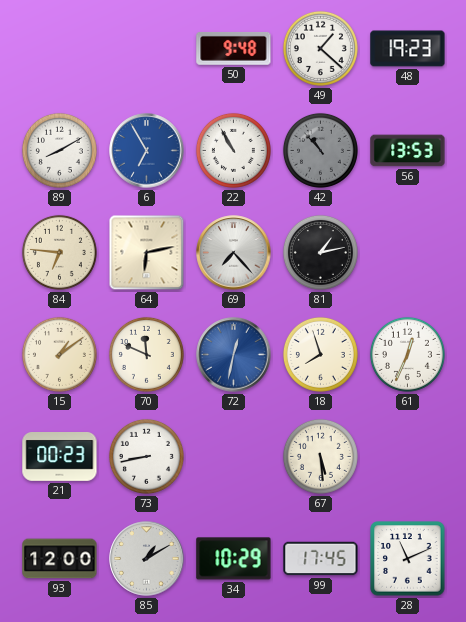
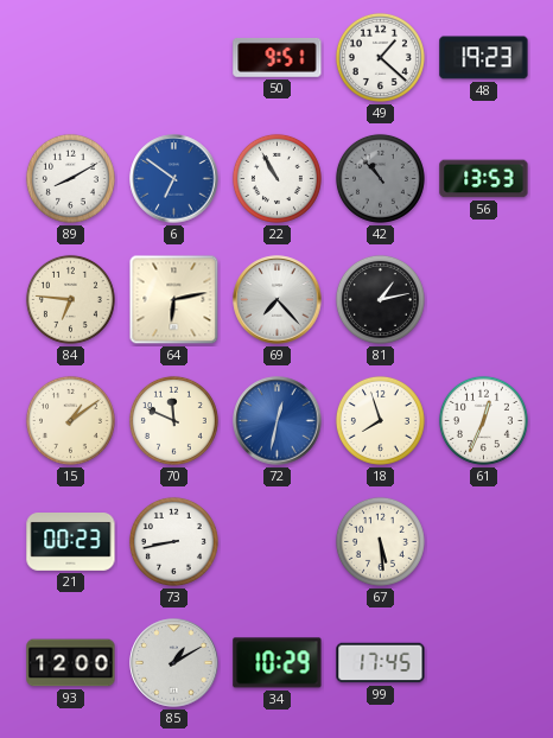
50: 9:48 -> 9:51
6: 6:55 -> 6:51
28: 11:11 -> none
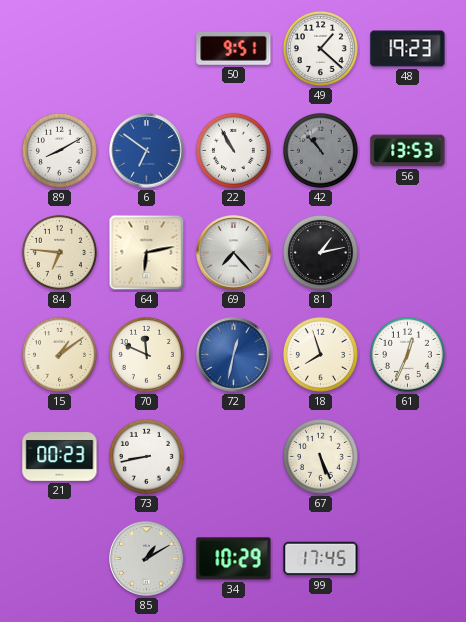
67: 5:29 -> 5:26
93: 12:00 -> none
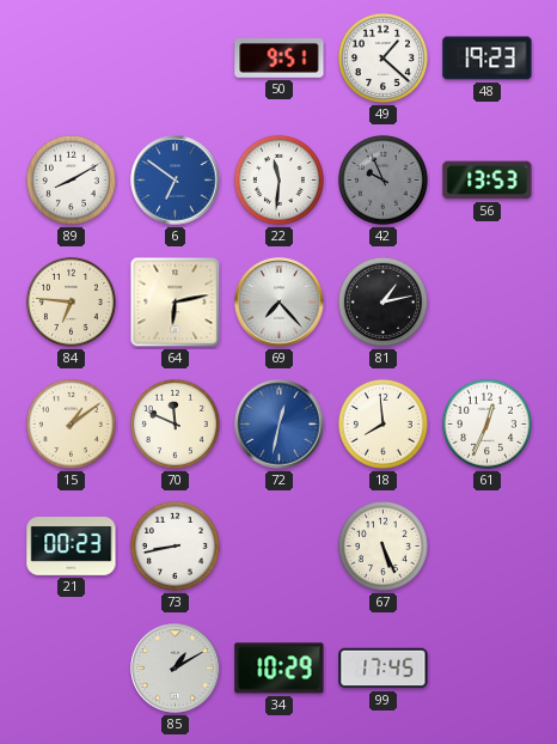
22: 10:55 -> 11:31
42: 10:53 -> 9:56
18: 7:57 -> 7:59
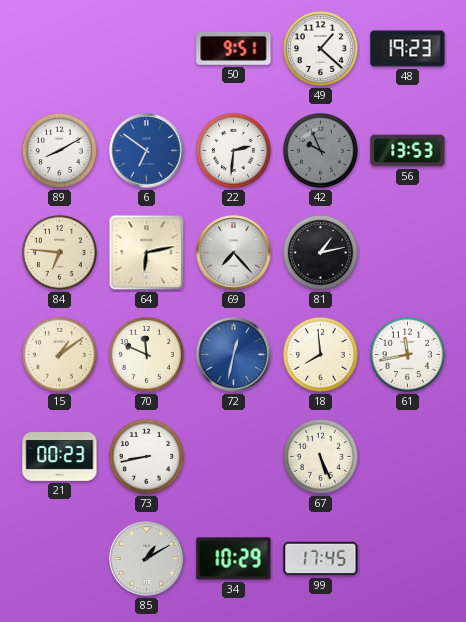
22: 11:31 -> 2:31
61: 12:34 -> 11:43
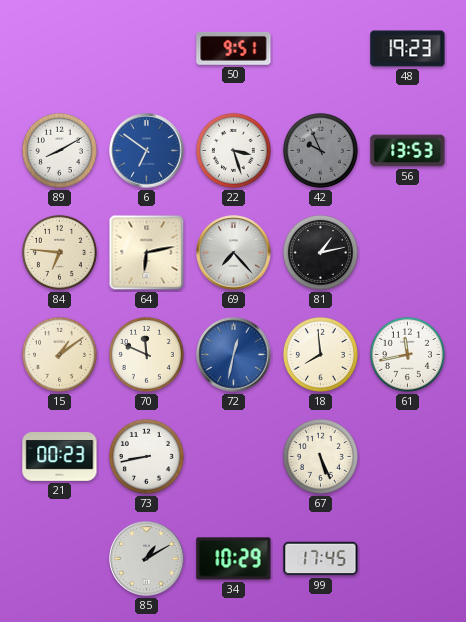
49: 1:22 -> none
22: 2:31 -> 3:27
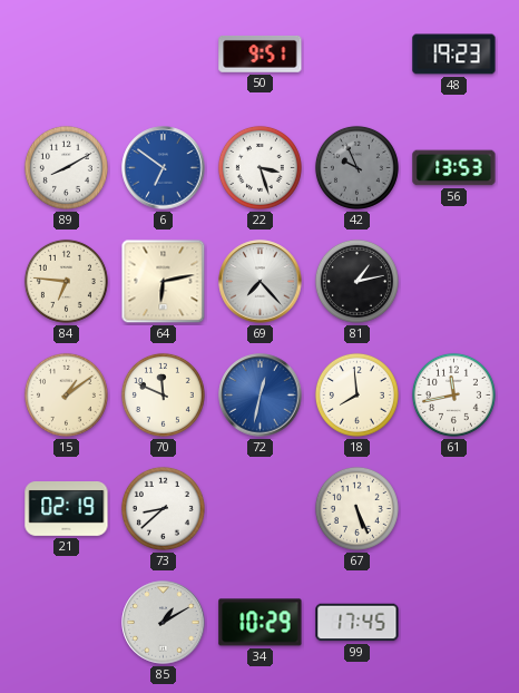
21: 00:23 -> 02:19
73: 8:43 -> 8:38
